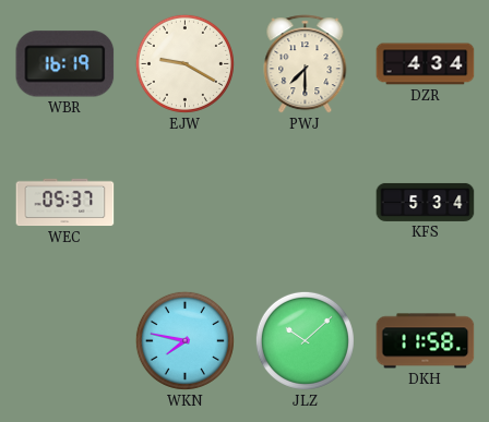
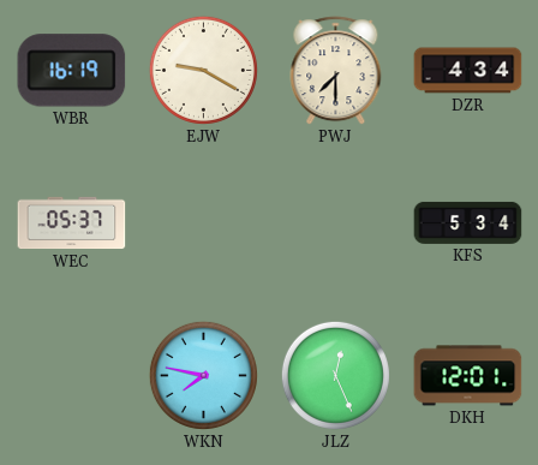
JLZ: 10:08 -> 12:26
DKH: 11:58 -> 12:01
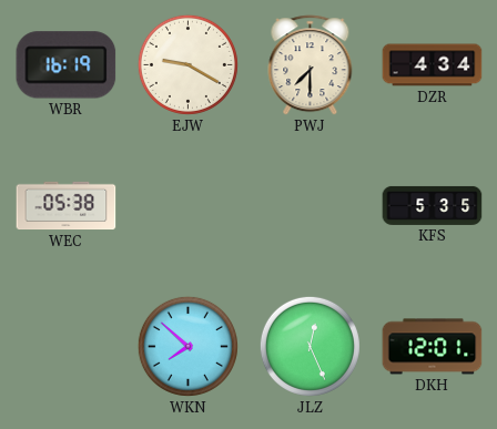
WEC: 05:37 -> 05:38
KFS: 5:34 -> 5:35
WKN: 7:47 -> 7:52
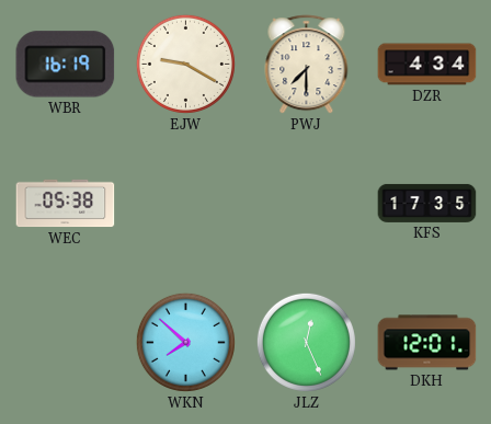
KFS: 5:35 -> 17:35
